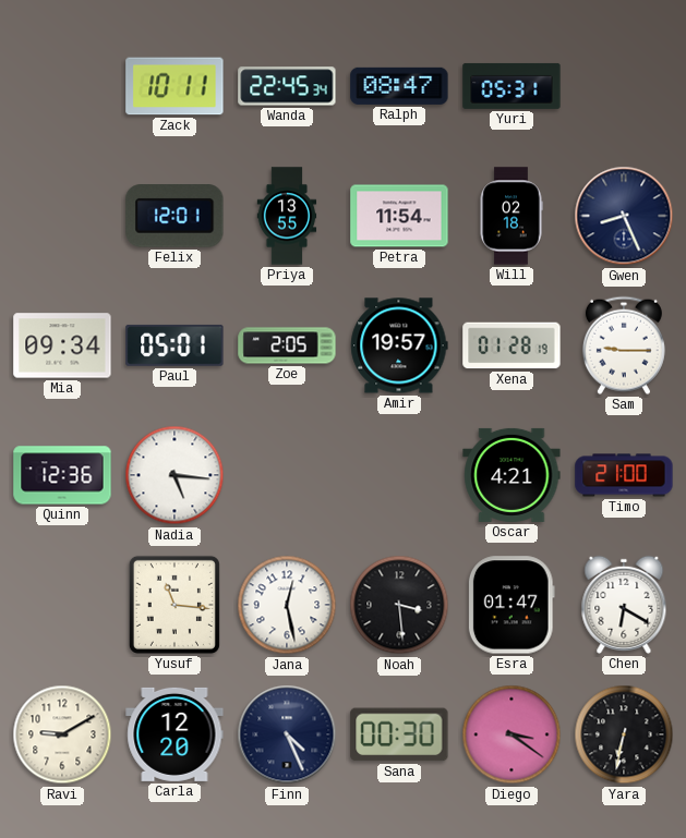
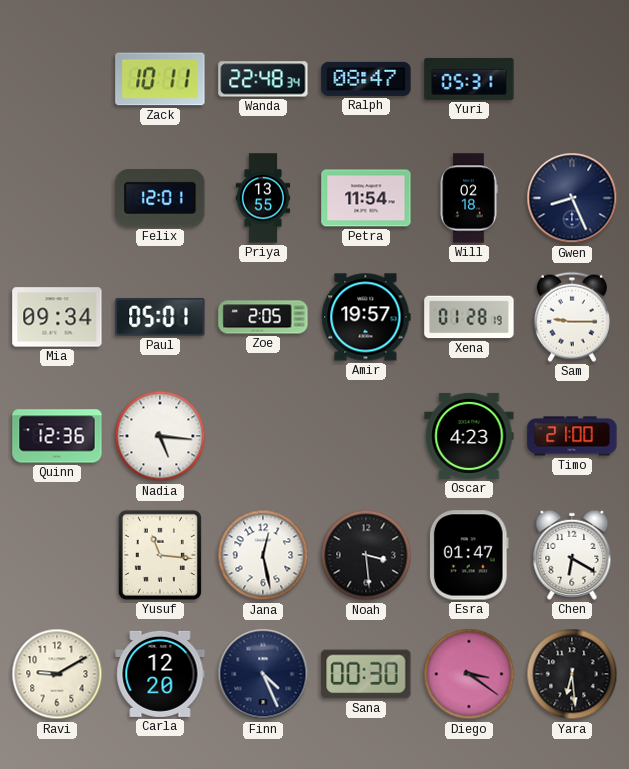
Wanda: 22:45 -> 22:48
Oscar: 4:21 -> 4:23
Yara: 6:32 -> 6:29
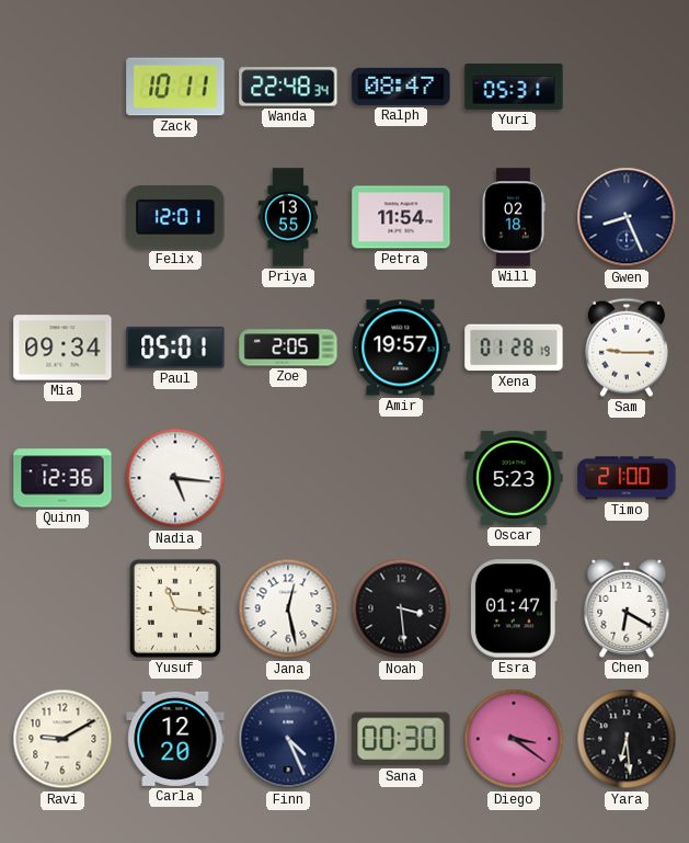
Oscar: 4:23 -> 5:23
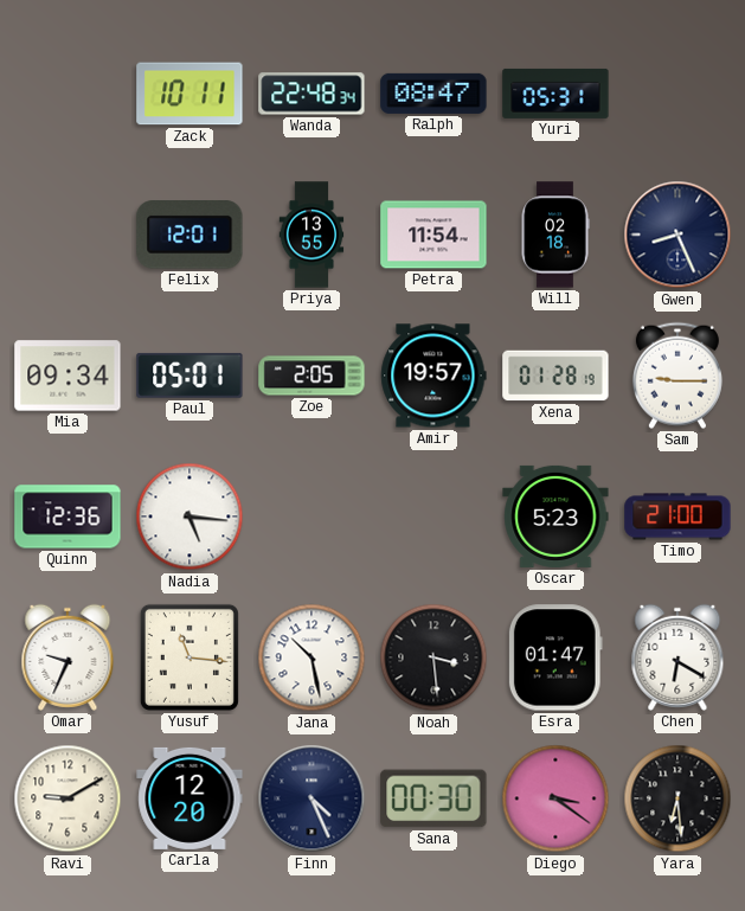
Omar: none -> 9:34
Jana: 12:28 -> 10:28
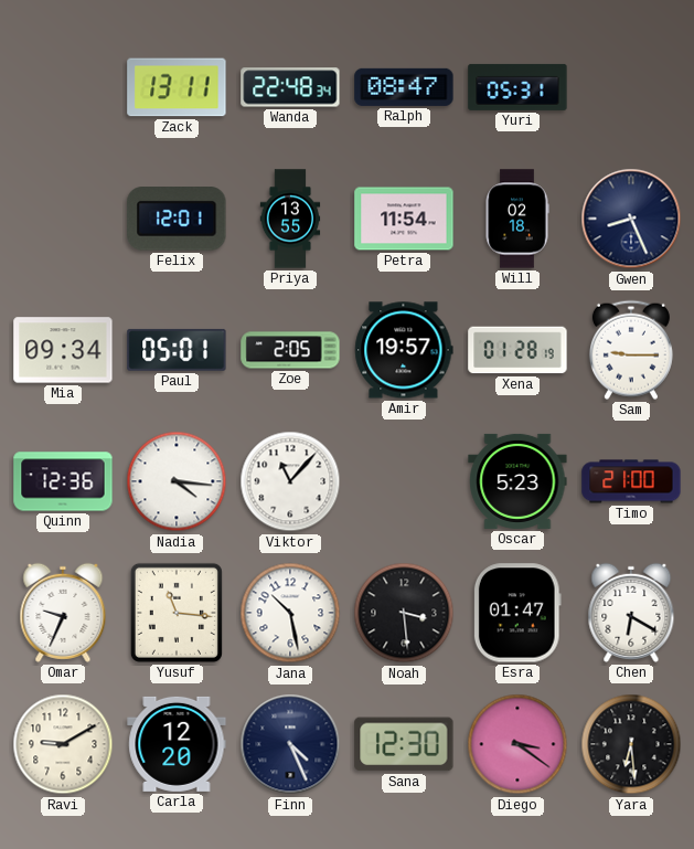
Zack: 10:11 -> 13:11
Nadia: 5:16 -> 4:16
Viktor: none -> 11:07
Sana: 00:30 -> 12:30
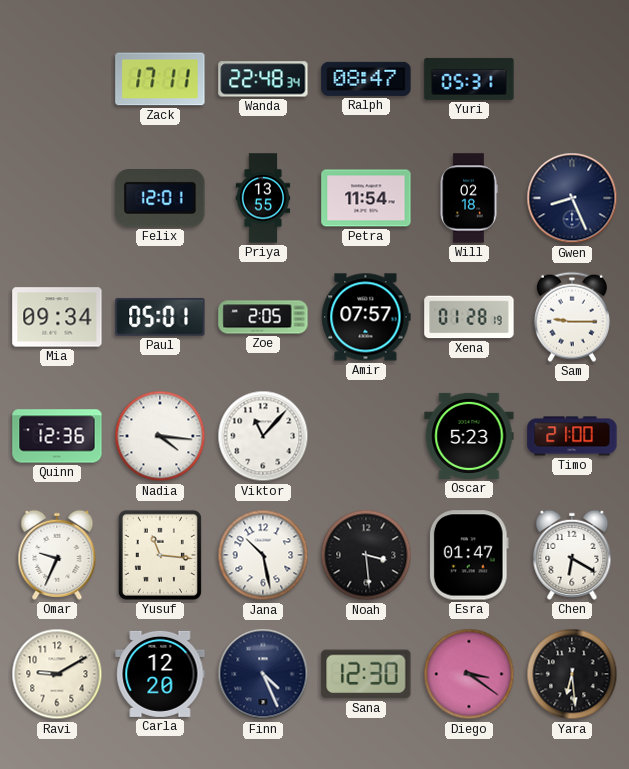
Zack: 13:11 -> 17:11
Amir: 19:57 -> 07:57
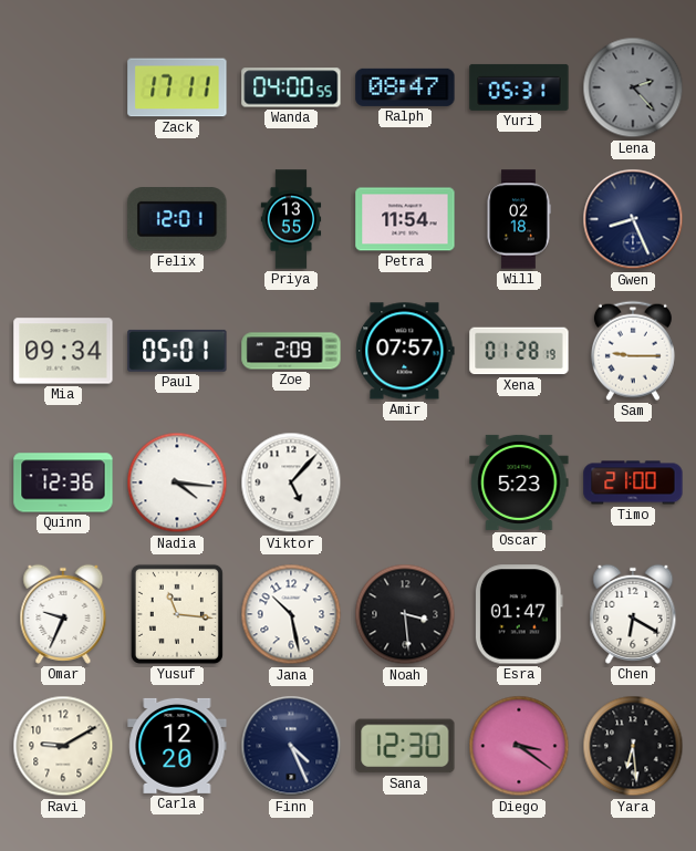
Wanda: 22:48 -> 04:00
Lena: none -> 2:23
Zoe: 2:05 -> 2:09
Viktor: 11:07 -> 5:07
